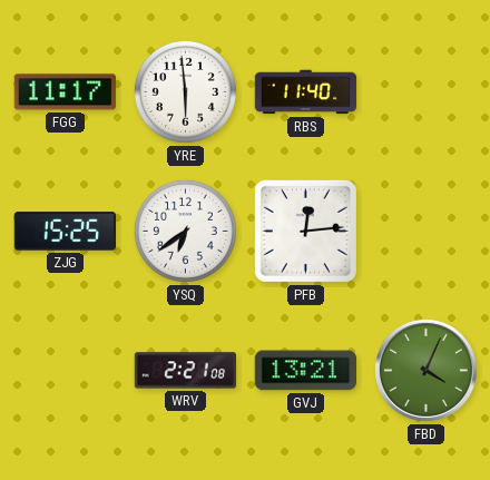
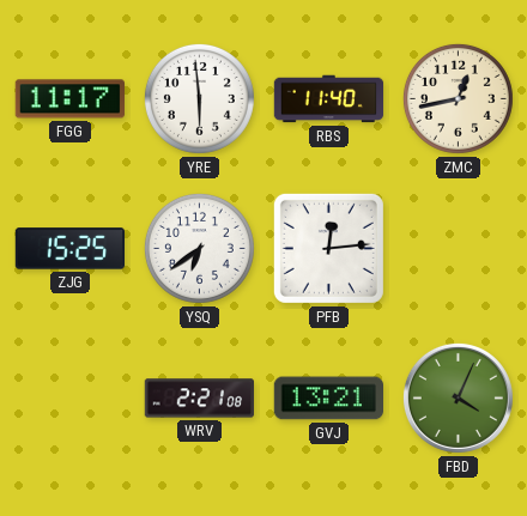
ZMC: none -> 12:43
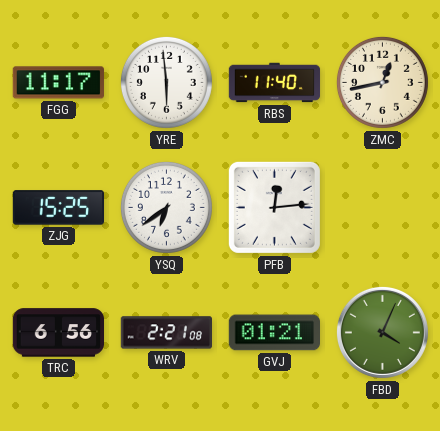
TRC: none -> 6:56
GVJ: 13:21 -> 01:21
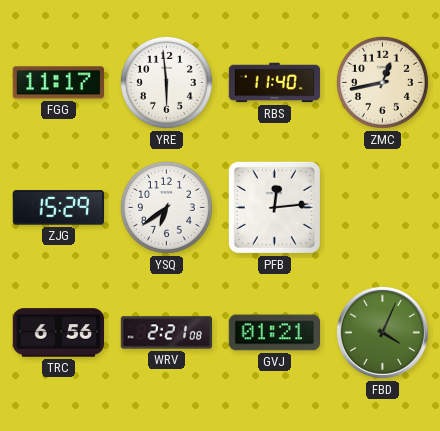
ZJG: 15:25 -> 15:29
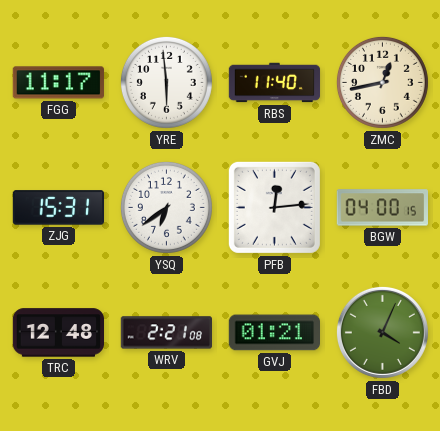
ZJG: 15:29 -> 15:31
BGW: none -> 04:00
TRC: 6:56 -> 12:48
